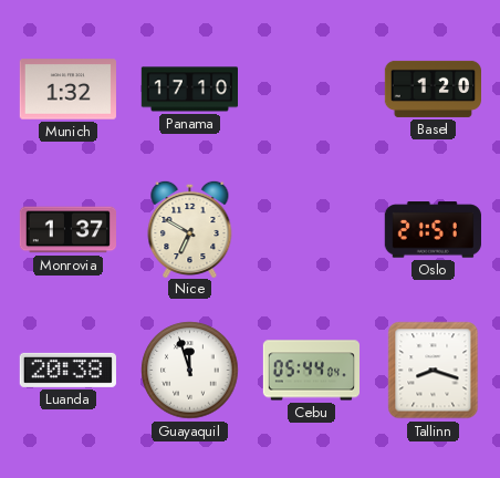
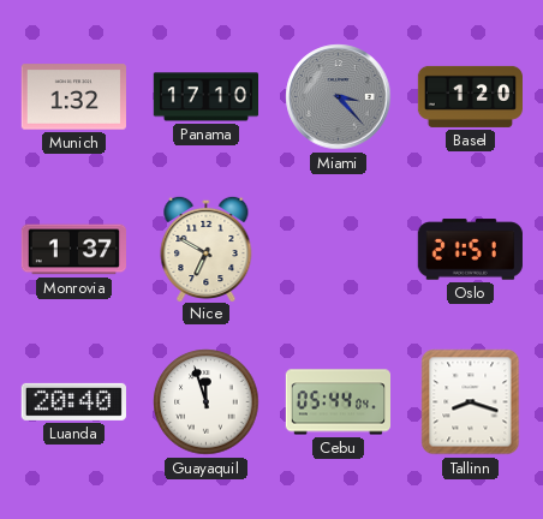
Miami: none -> 3:23
Luanda: 20:38 -> 20:40
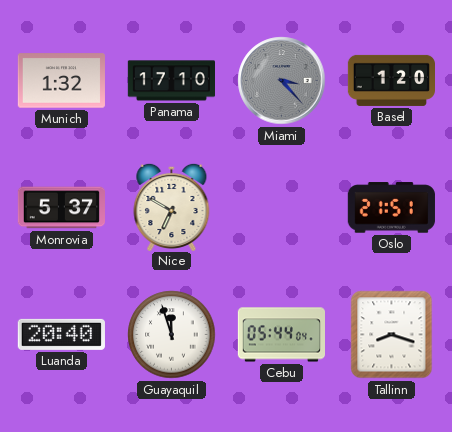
Monrovia: 1:37 -> 5:37
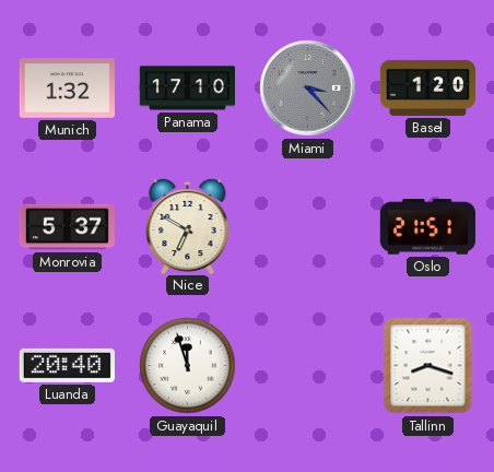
Cebu: 05:44 -> none
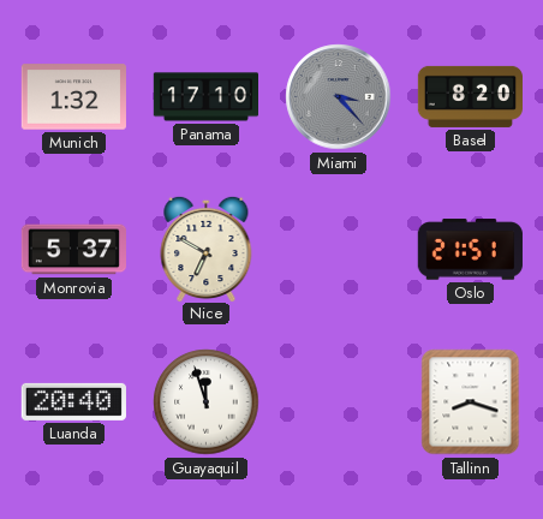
Basel: 1:20 -> 8:20
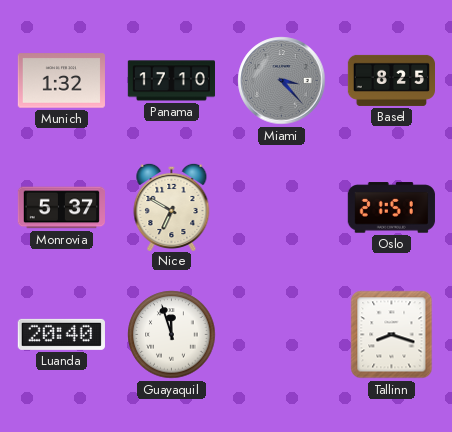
Basel: 8:20 -> 8:25
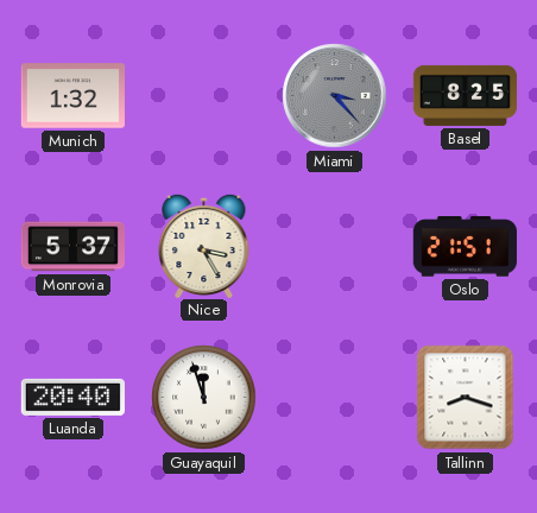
Panama: 17:10 -> none
Nice: 6:50 -> 3:25
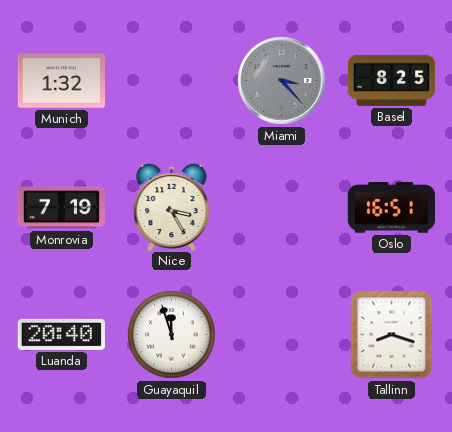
Monrovia: 5:37 -> 7:19
Oslo: 21:51 -> 16:51
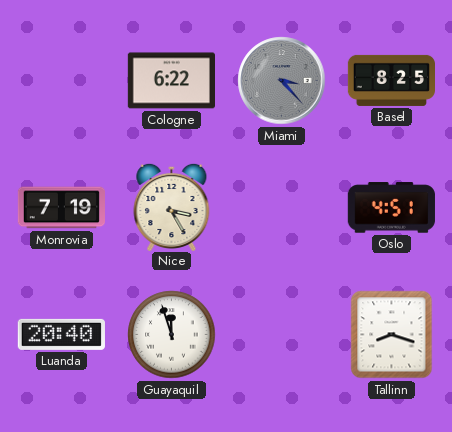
Munich: 1:32 -> none
Cologne: none -> 6:22
Oslo: 16:51 -> 4:51
